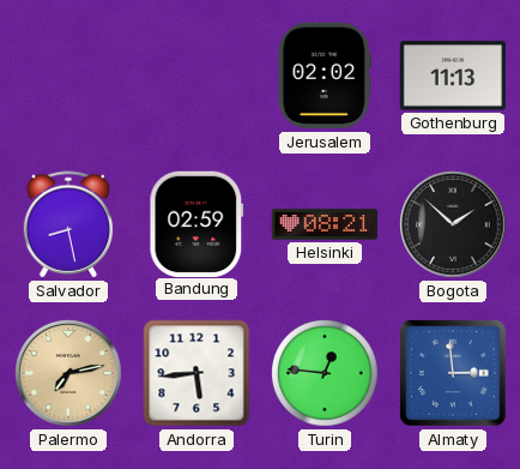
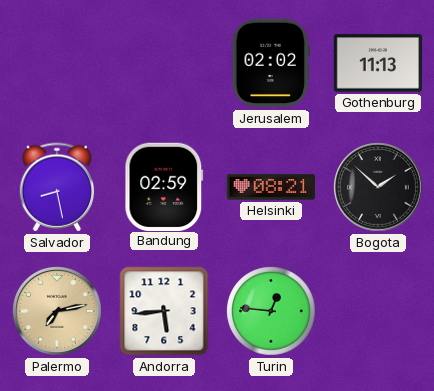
Almaty: 2:59 -> none
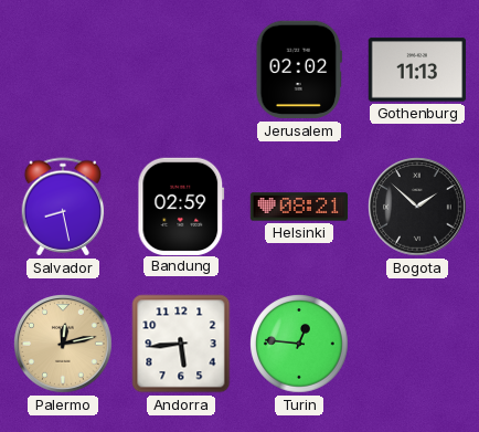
Palermo: 7:13 -> 12:13
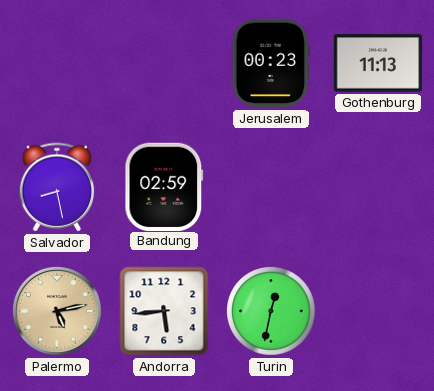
Jerusalem: 02:02 -> 00:23
Helsinki: 08:21 -> none
Bogota: 1:52 -> none
Palermo: 12:13 -> 5:13
Turin: 12:46 -> 12:32
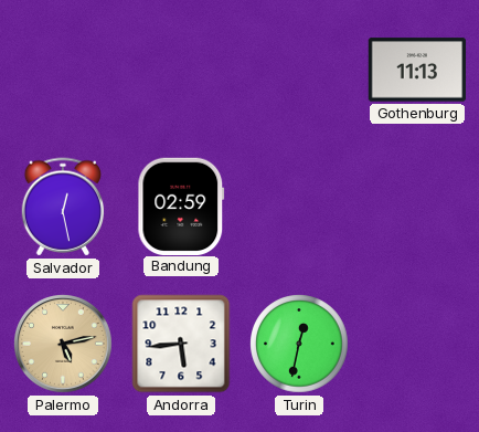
Jerusalem: 00:23 -> none
Salvador: 8:28 -> 12:28
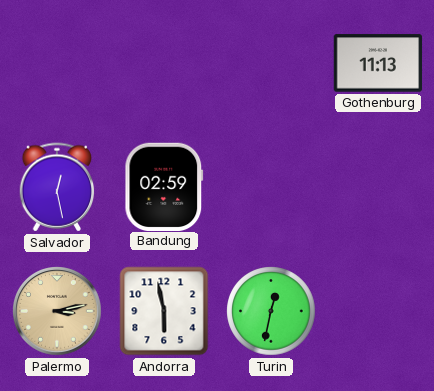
Palermo: 5:13 -> 3:13
Andorra: 5:44 -> 5:58
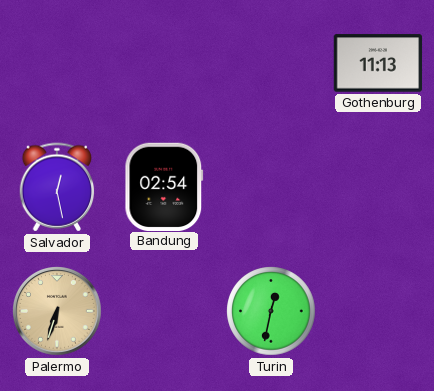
Bandung: 02:59 -> 02:54
Palermo: 3:13 -> 6:33
Andorra: 5:58 -> none
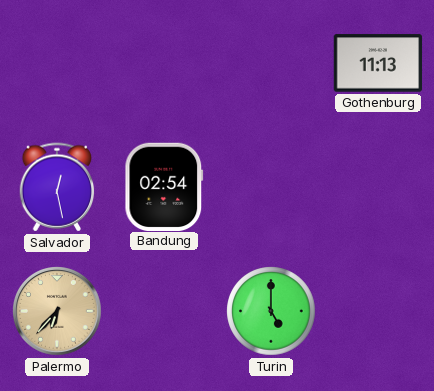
Palermo: 6:33 -> 6:37
Turin: 12:32 -> 5:00
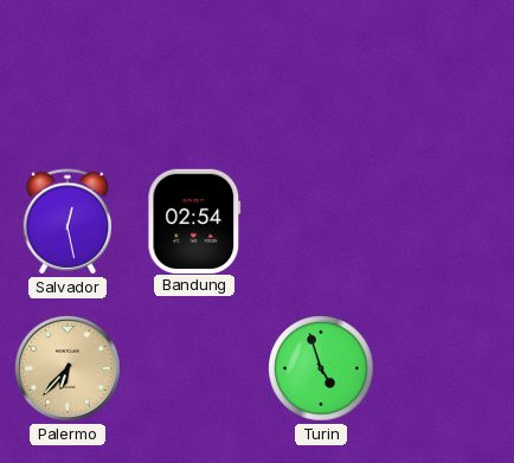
Gothenburg: 11:13 -> none
Turin: 5:00 -> 4:57
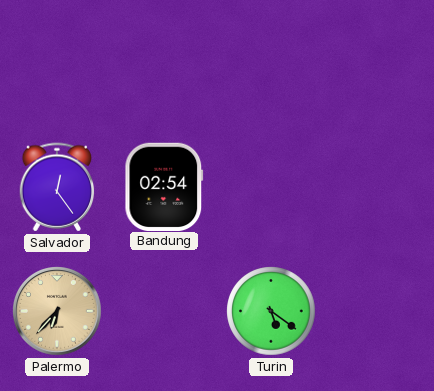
Salvador: 12:28 -> 12:24
Turin: 4:57 -> 5:21
